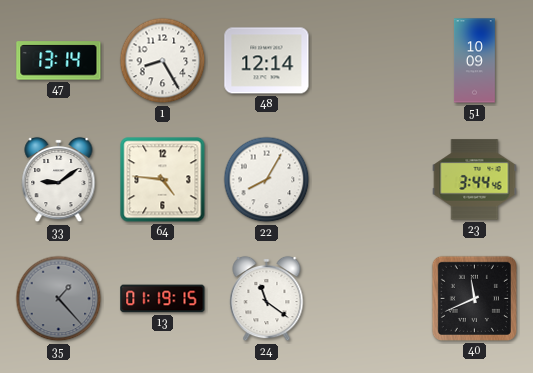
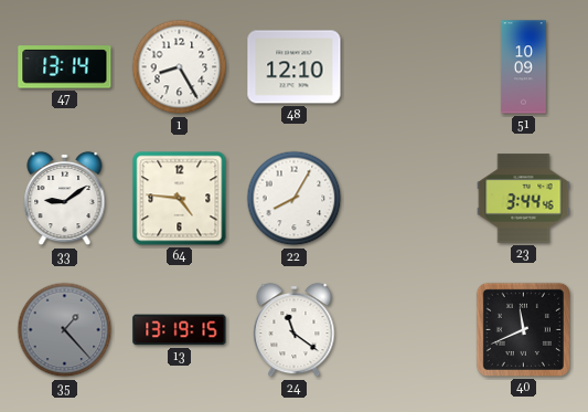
48: 12:14 -> 12:10
13: 01:19 -> 13:19
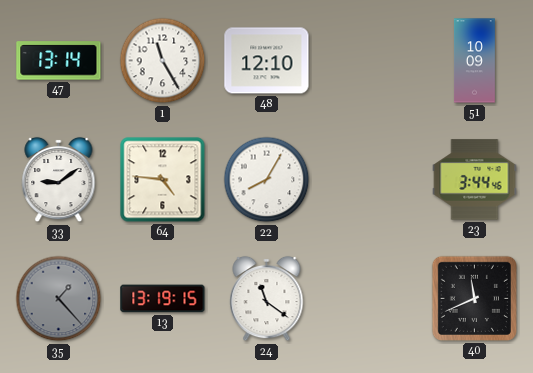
1: 8:25 -> 11:25
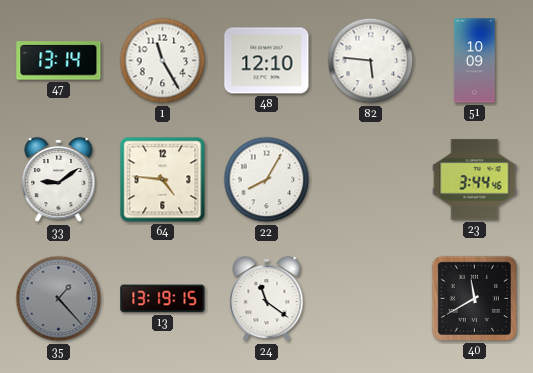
82: none -> 5:46
40: 11:41 -> 11:40
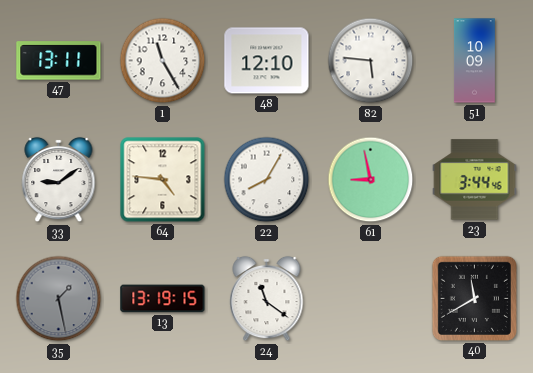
47: 13:14 -> 13:11
61: none -> 8:58
35: 1:23 -> 1:28
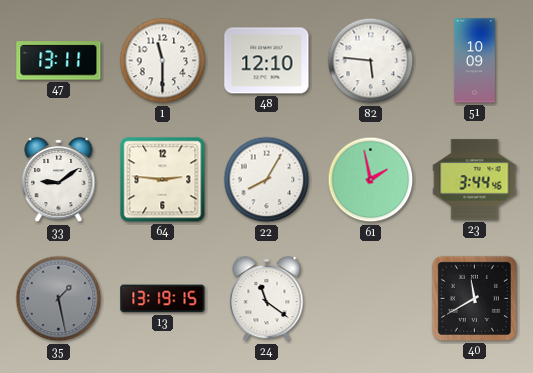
1: 11:25 -> 11:30
64: 4:46 -> 2:46
61: 8:58 -> 1:58
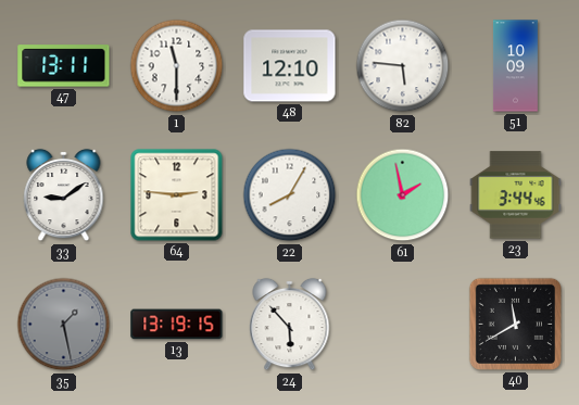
24: 11:21 -> 5:53
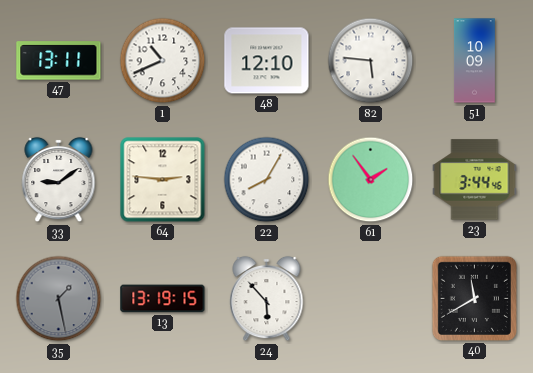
1: 11:30 -> 10:41
61: 1:58 -> 1:54
